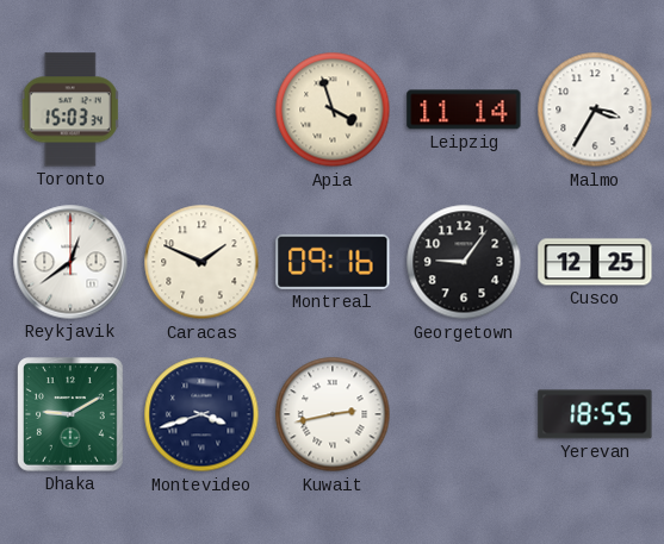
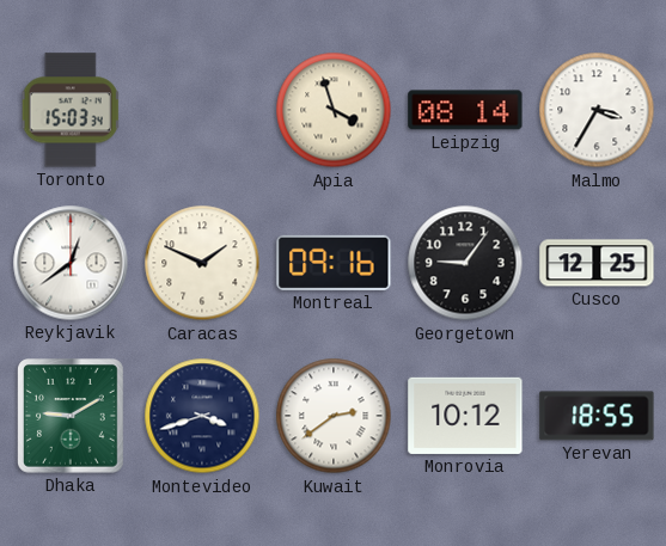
Leipzig: 11:14 -> 08:14
Kuwait: 2:43 -> 2:39
Monrovia: none -> 10:12
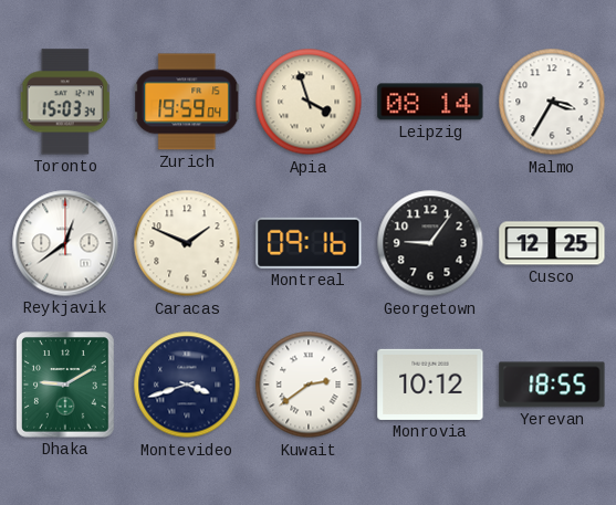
Zurich: none -> 19:59
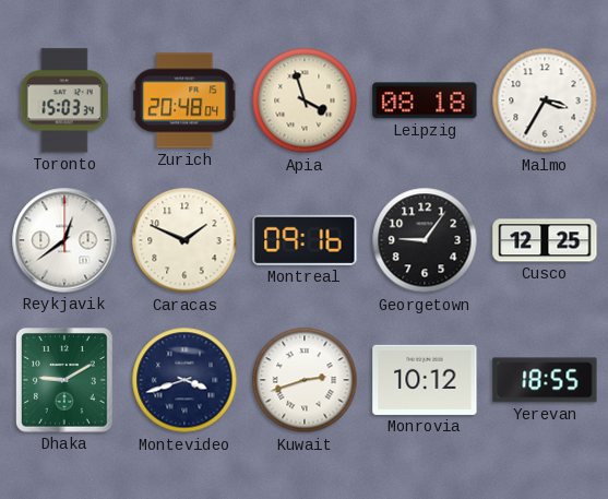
Zurich: 19:59 -> 20:48
Leipzig: 08:14 -> 08:18
Kuwait: 2:39 -> 2:42
